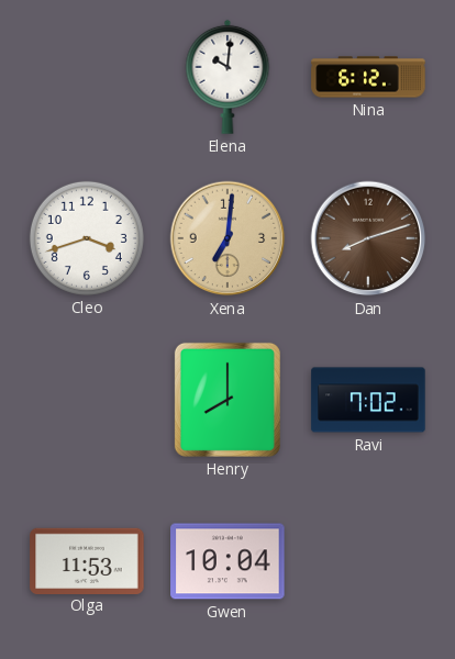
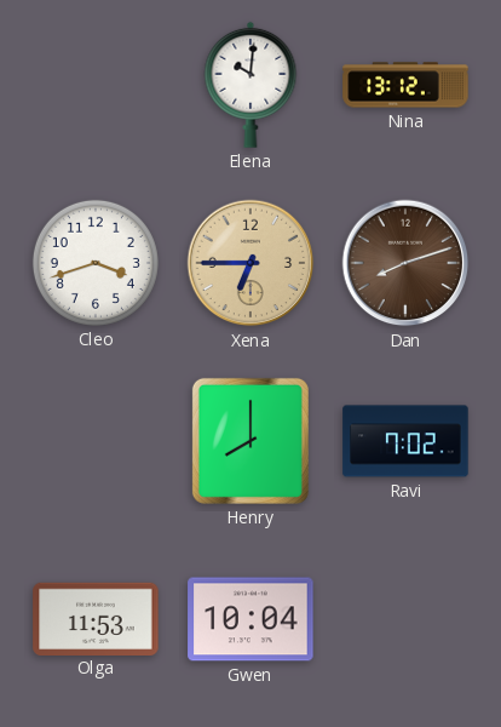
Nina: 6:12 -> 13:12
Xena: 7:01 -> 6:45
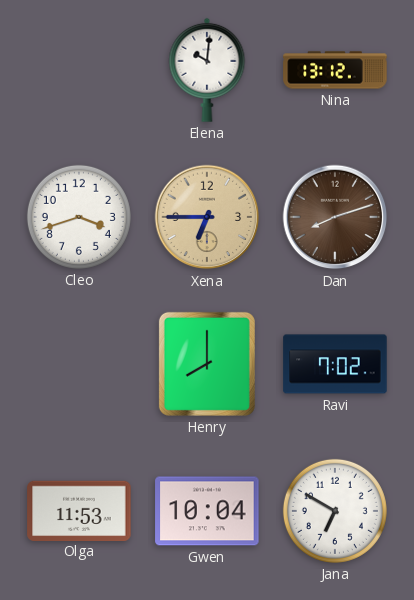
Jana: none -> 6:50
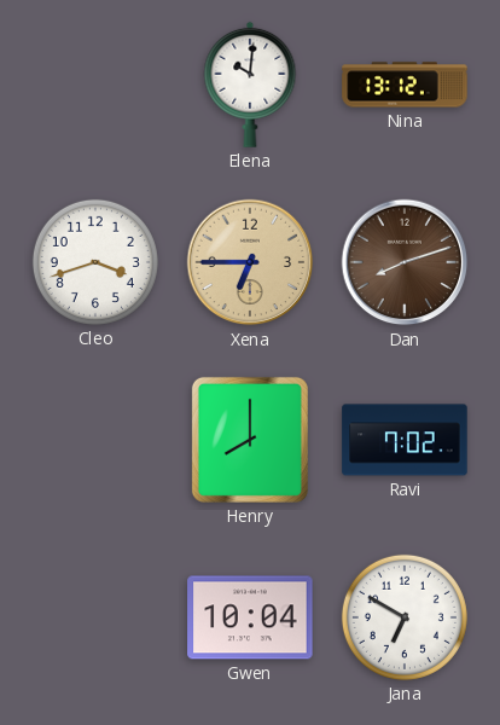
Olga: 11:53 -> none
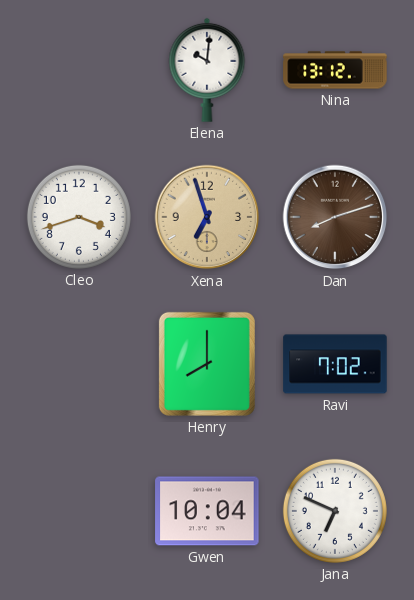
Xena: 6:45 -> 6:57
Jana: 6:50 -> 6:49
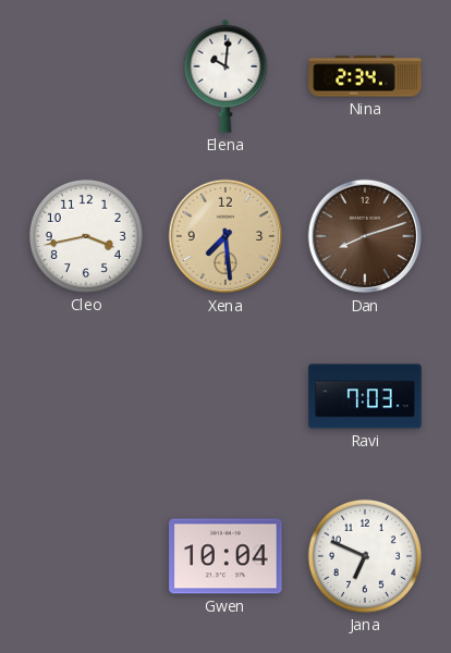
Nina: 13:12 -> 2:34
Cleo: 3:42 -> 3:43
Xena: 6:57 -> 7:29
Henry: 8:00 -> none
Ravi: 7:02 -> 7:03
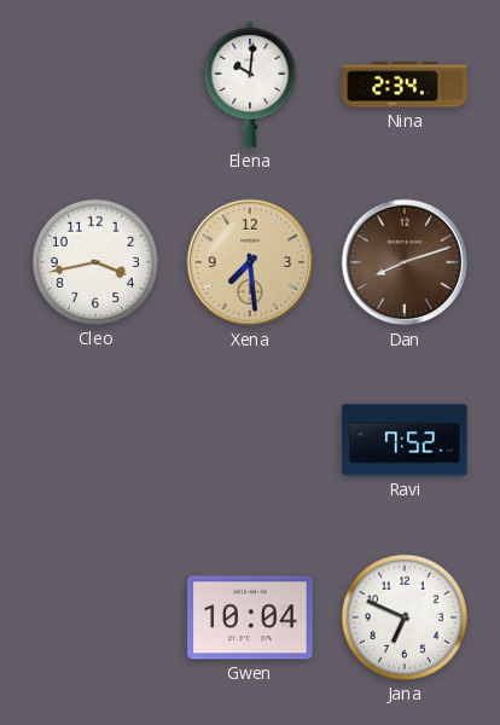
Ravi: 7:03 -> 7:52
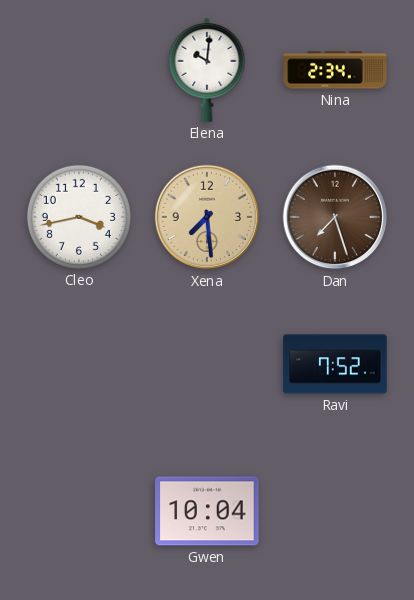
Dan: 8:12 -> 7:27
Jana: 6:49 -> none
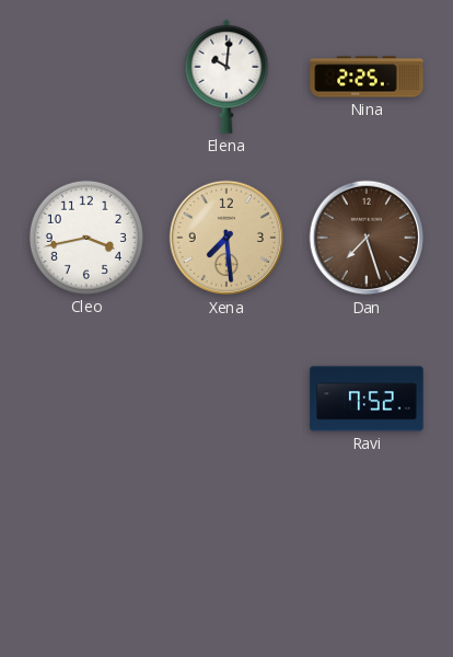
Nina: 2:34 -> 2:25
Gwen: 10:04 -> none
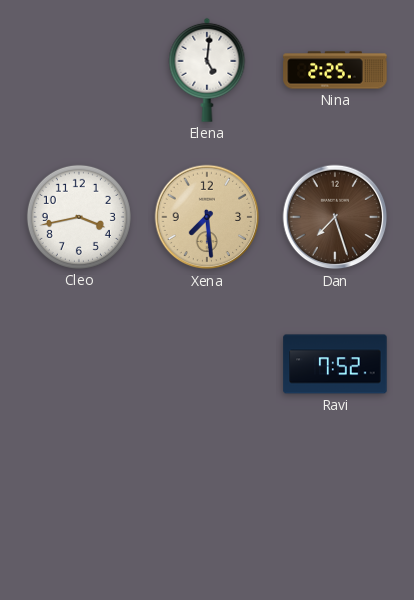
Elena: 10:01 -> 5:01
